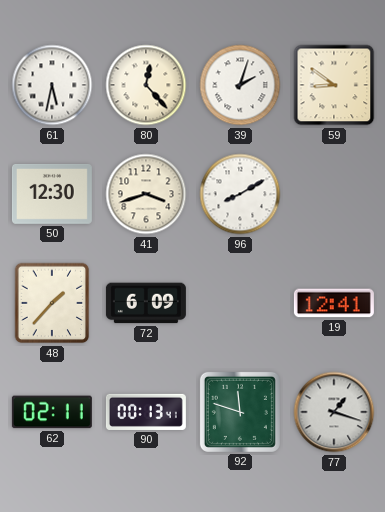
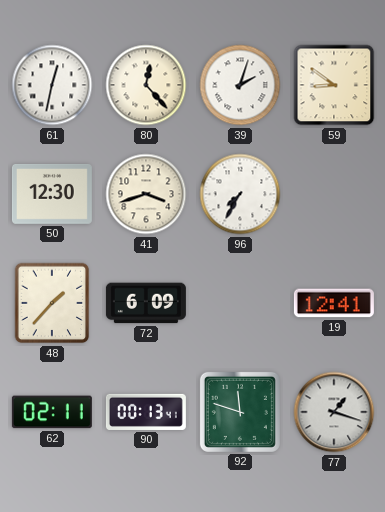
61: 5:32 -> 12:32
96: 8:10 -> 7:35
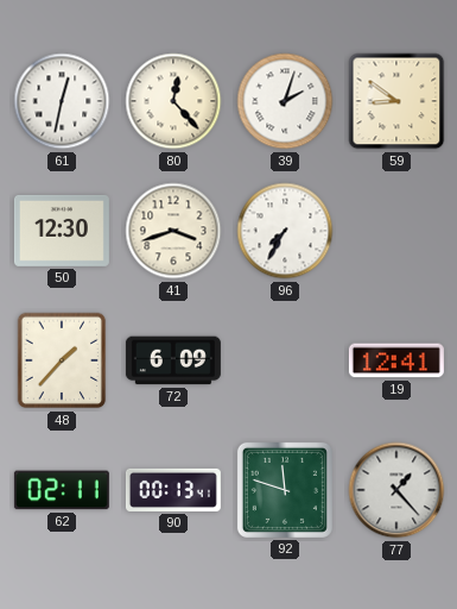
77: 1:18 -> 1:23
